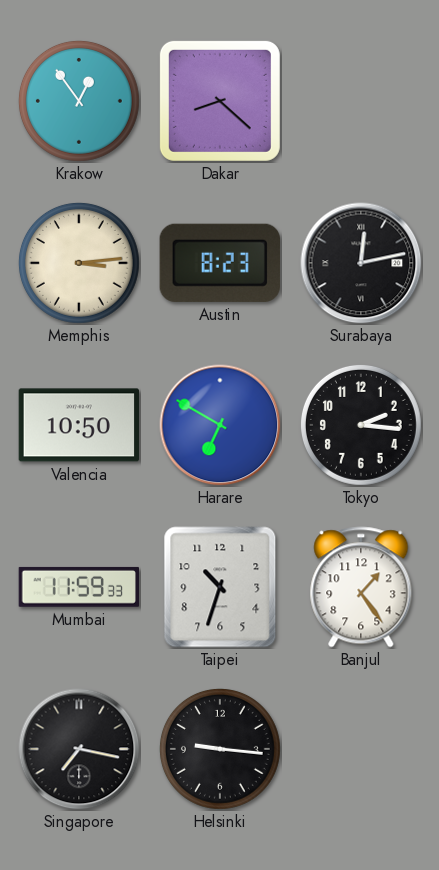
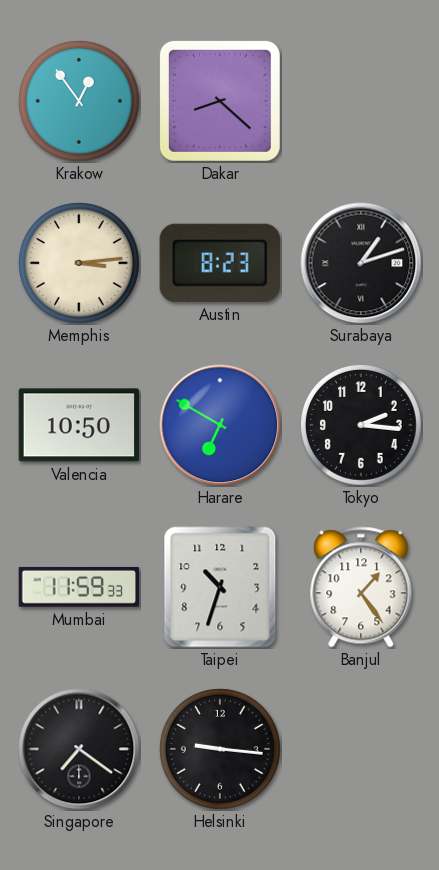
Surabaya: 12:13 -> 1:12
Singapore: 7:17 -> 7:21
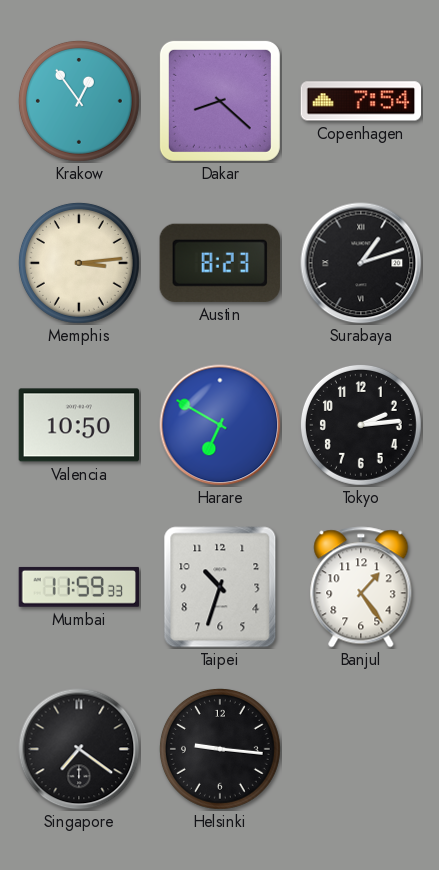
Copenhagen: none -> 7:54
Tokyo: 2:16 -> 2:14
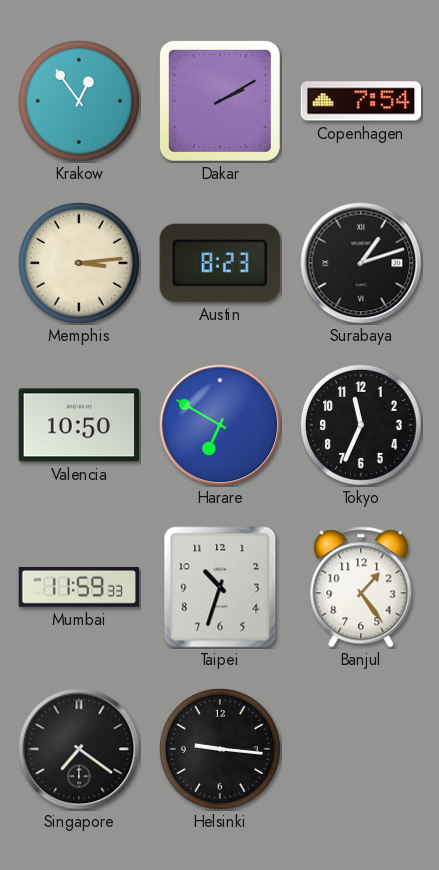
Dakar: 8:22 -> 2:10
Tokyo: 2:14 -> 11:34
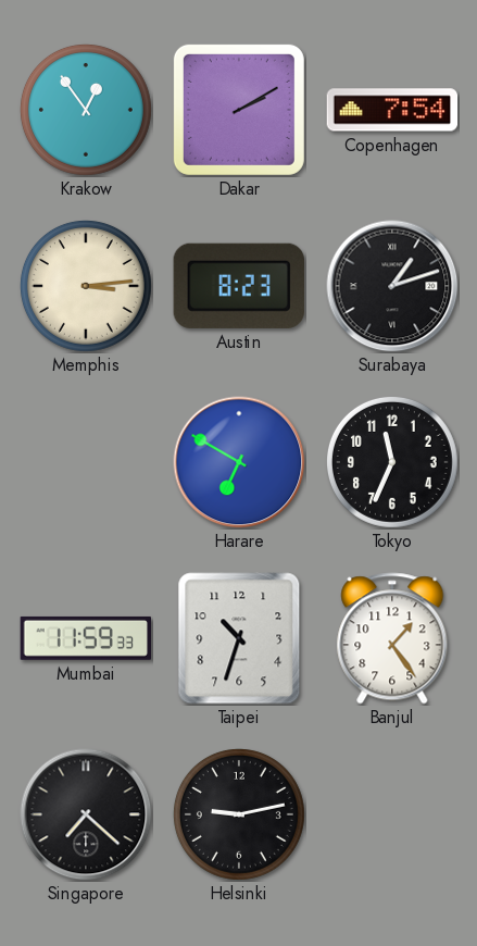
Valencia: 10:50 -> none
Singapore: 7:21 -> 7:22
Helsinki: 9:16 -> 9:13
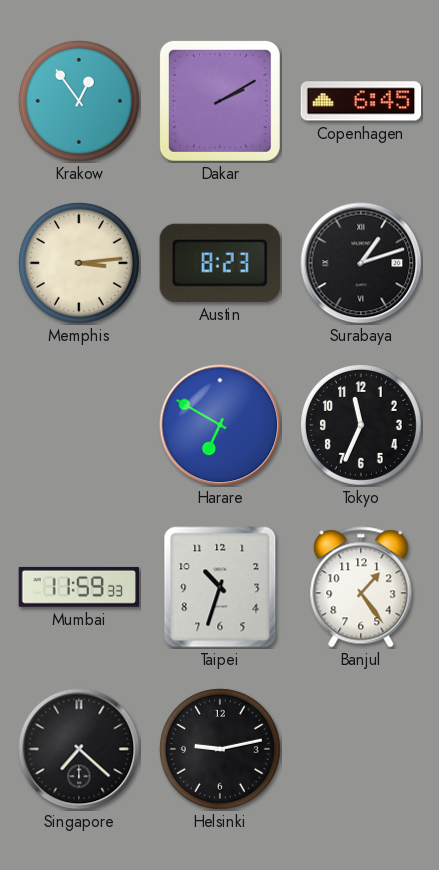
Copenhagen: 7:54 -> 6:45
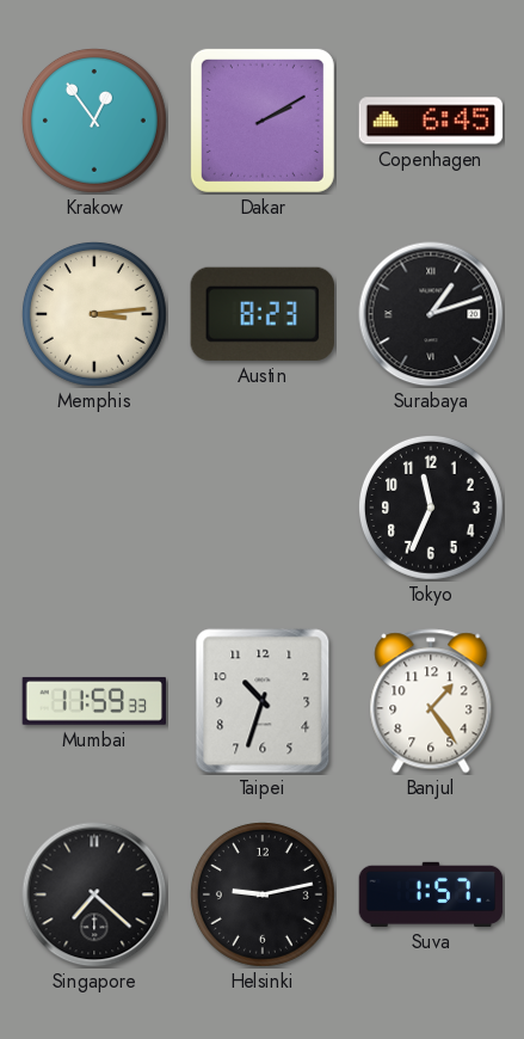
Harare: 6:50 -> none
Suva: none -> 1:57
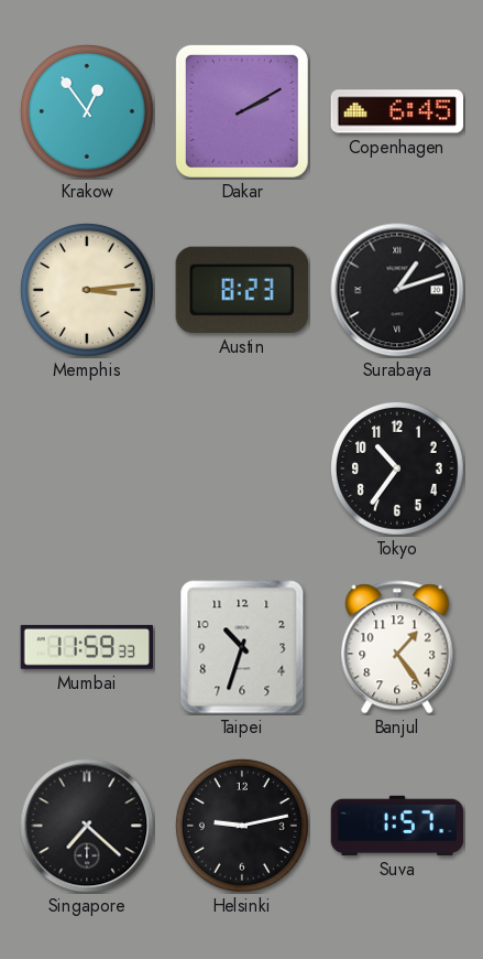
Tokyo: 11:34 -> 10:36
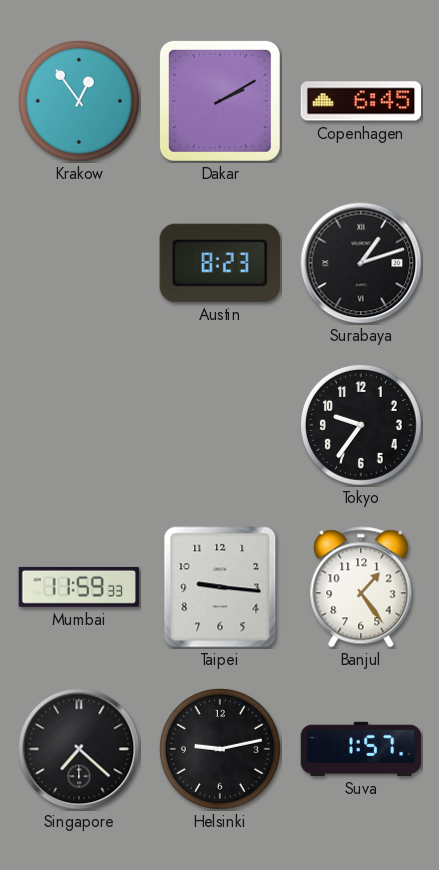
Memphis: 3:14 -> none
Tokyo: 10:36 -> 9:36
Taipei: 10:33 -> 9:16
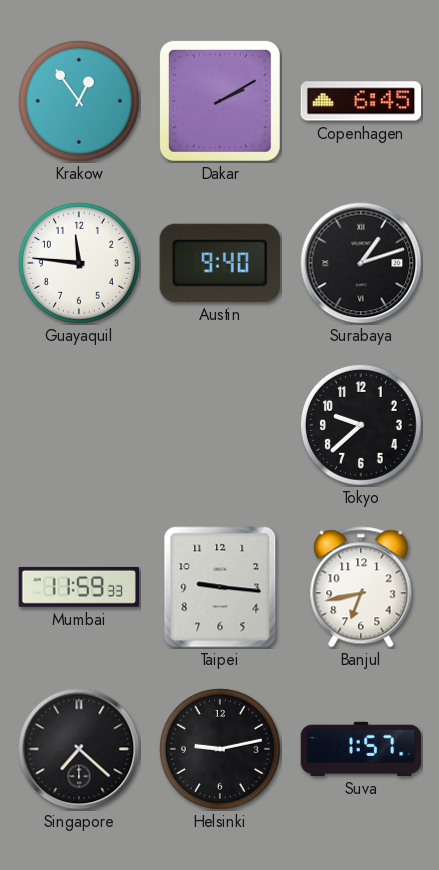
Guayaquil: none -> 11:46
Austin: 8:23 -> 9:40
Tokyo: 9:36 -> 9:38
Banjul: 1:24 -> 6:43
